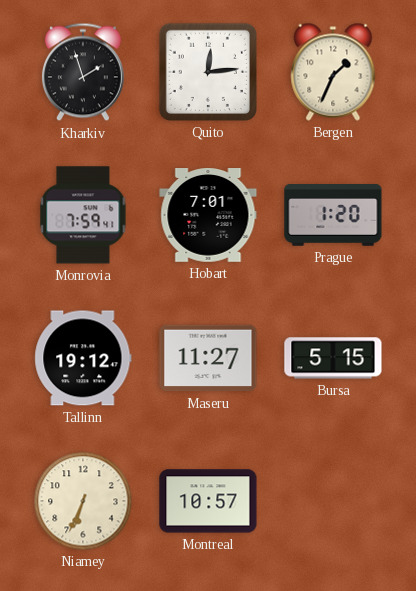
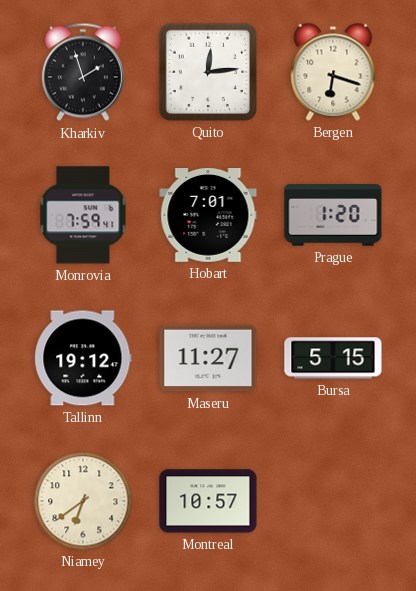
Bergen: 1:34 -> 6:18
Niamey: 6:34 -> 6:39
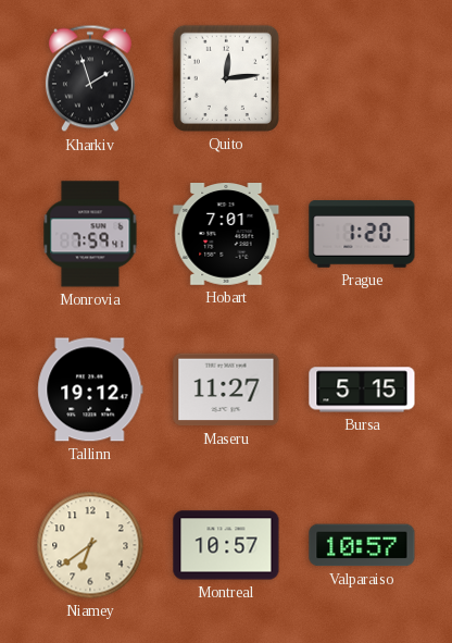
Bergen: 6:18 -> none
Valparaiso: none -> 10:57
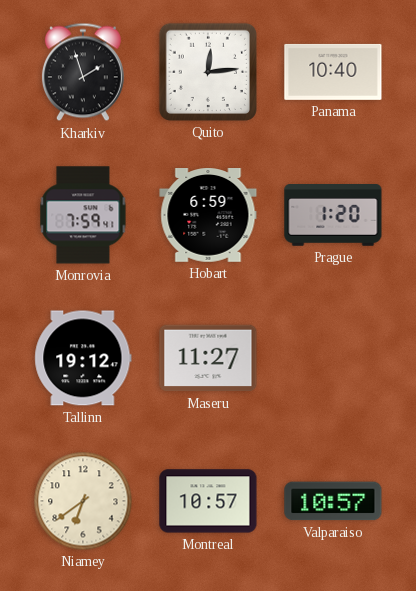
Panama: none -> 10:40
Hobart: 7:01 -> 6:59
Bursa: 5:15 -> none
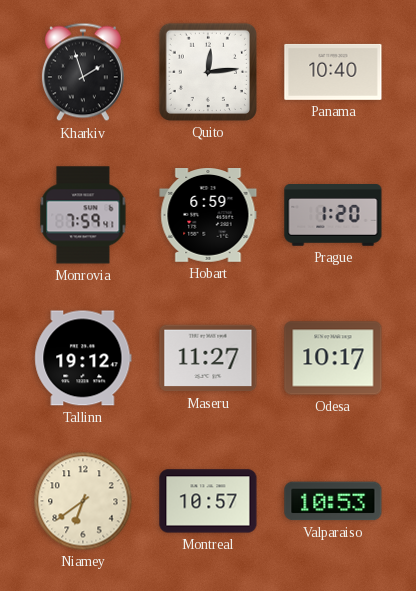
Odesa: none -> 10:17
Valparaiso: 10:57 -> 10:53
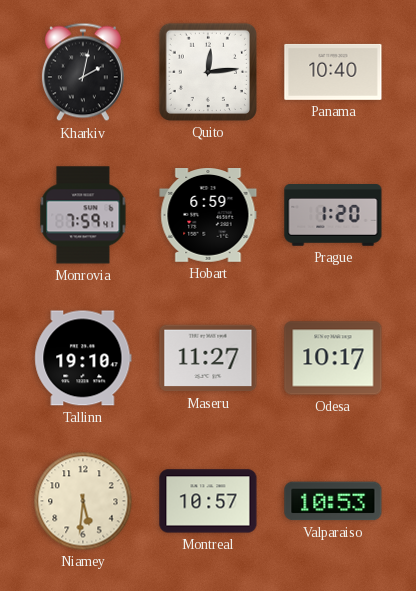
Kharkiv: 1:57 -> 2:02
Tallinn: 19:12 -> 19:10
Niamey: 6:39 -> 5:31
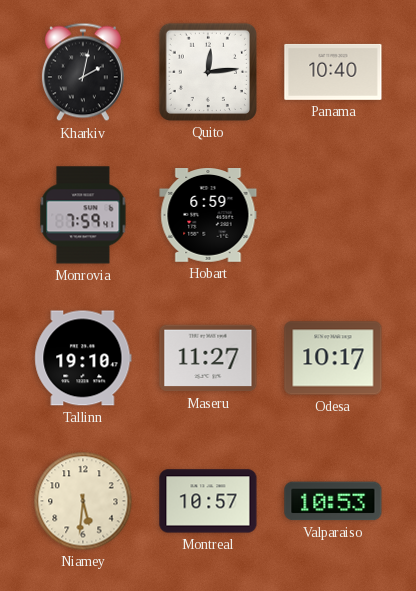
Prague: 1:20 -> none
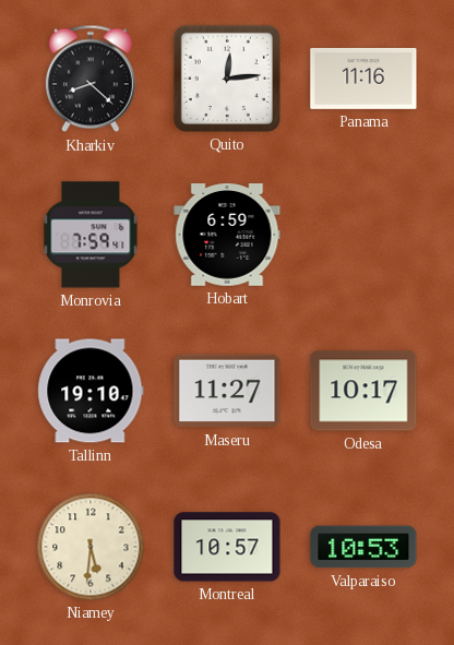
Kharkiv: 2:02 -> 8:22
Panama: 10:40 -> 11:16
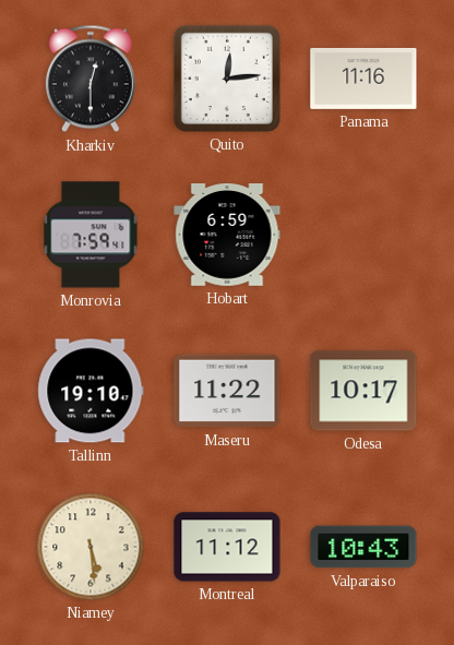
Kharkiv: 8:22 -> 12:30
Maseru: 11:27 -> 11:22
Niamey: 5:31 -> 5:29
Montreal: 10:57 -> 11:12
Valparaiso: 10:53 -> 10:43
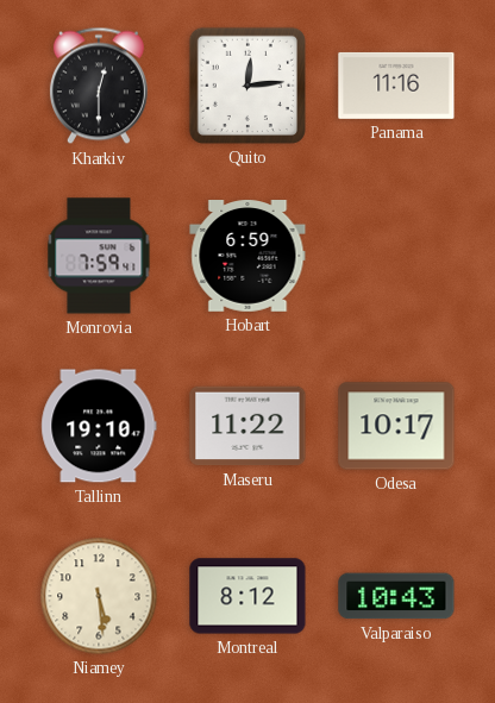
Montreal: 11:12 -> 8:12
